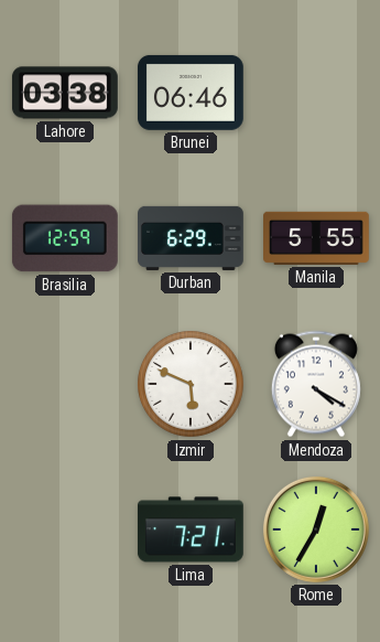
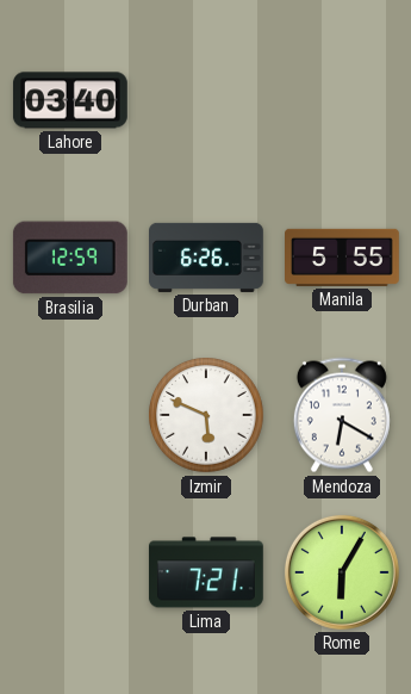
Lahore: 03:38 -> 03:40
Brunei: 06:46 -> none
Durban: 6:29 -> 6:26
Mendoza: 4:20 -> 6:20
Rome: 12:35 -> 6:05
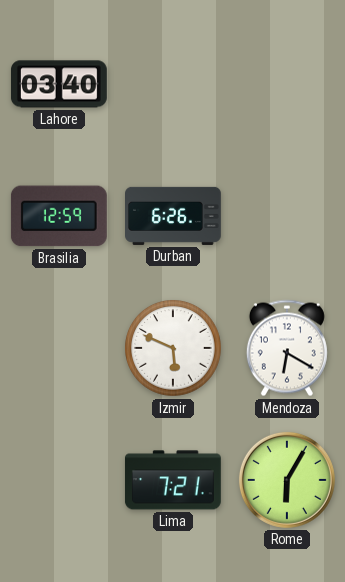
Manila: 5:55 -> none
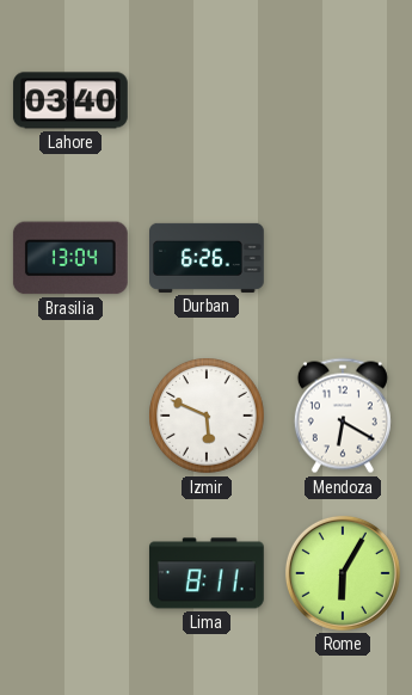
Brasilia: 12:59 -> 13:04
Lima: 7:21 -> 8:11
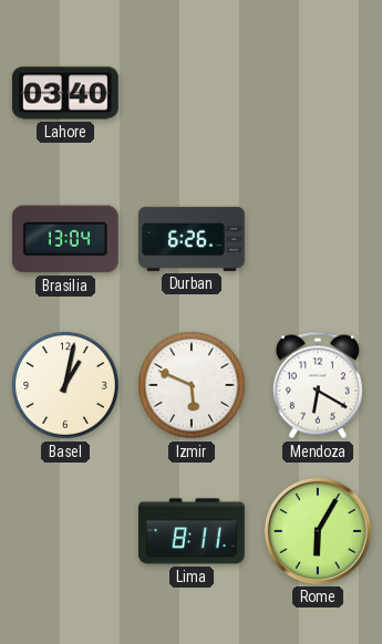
Basel: none -> 1:02
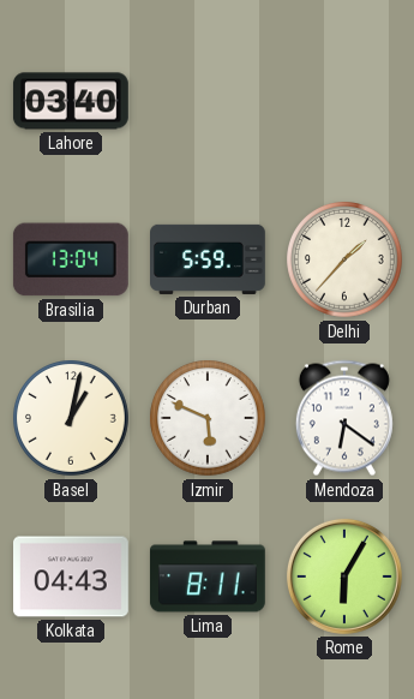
Durban: 6:26 -> 5:59
Delhi: none -> 1:37
Mendoza: 6:20 -> 6:21
Kolkata: none -> 04:43
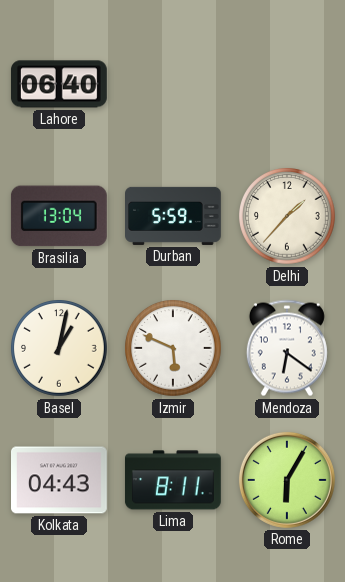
Lahore: 03:40 -> 06:40
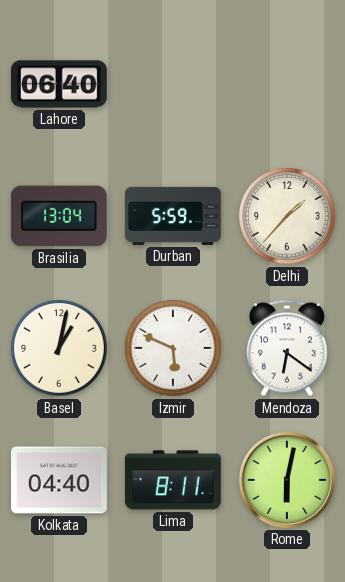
Kolkata: 04:43 -> 04:40
Rome: 6:05 -> 6:02
